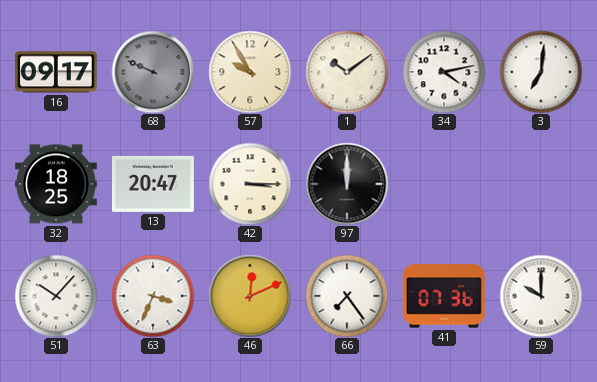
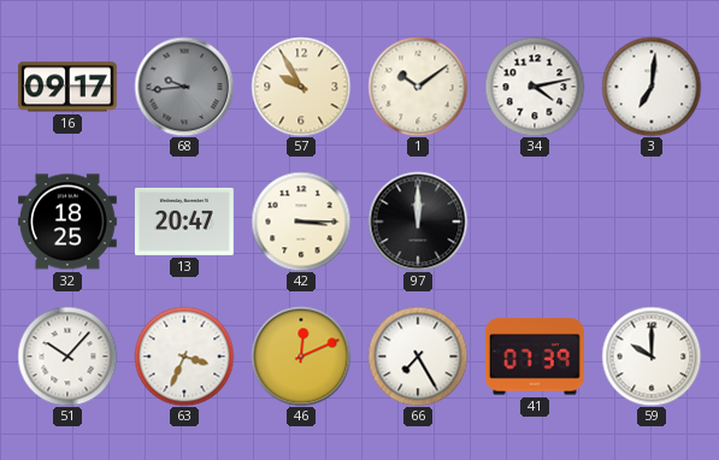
68: 9:49 -> 9:44
66: 7:24 -> 7:25
41: 07:36 -> 07:39
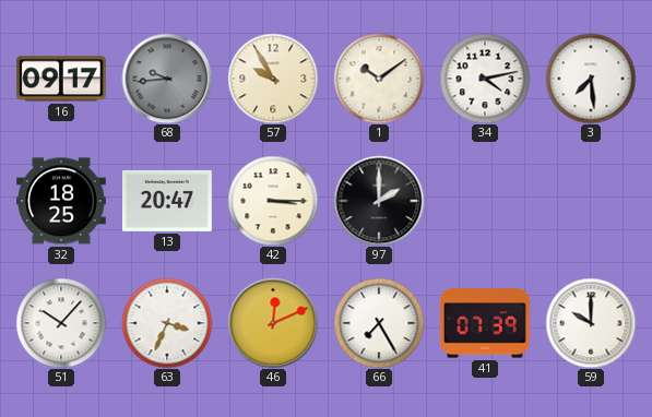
3: 7:01 -> 7:29
97: 12:00 -> 2:00
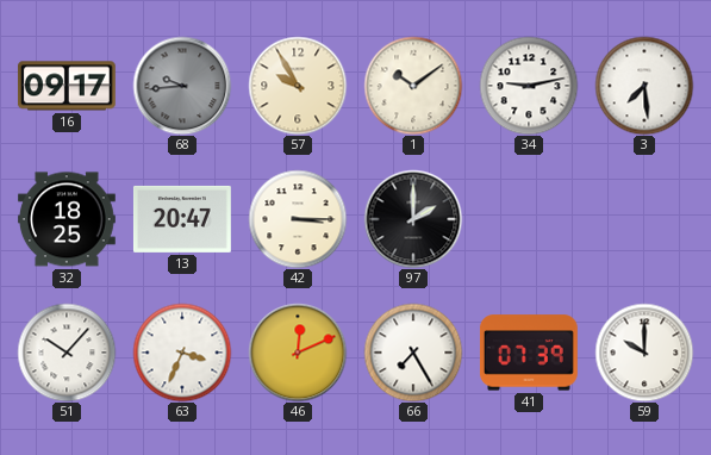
34: 4:13 -> 9:13
